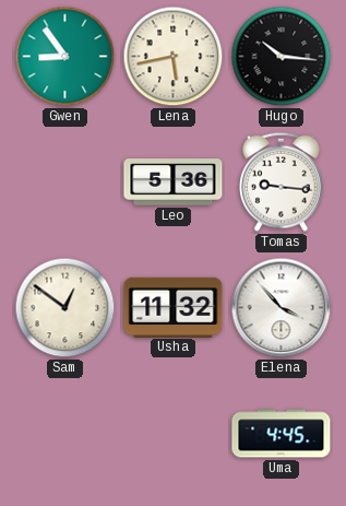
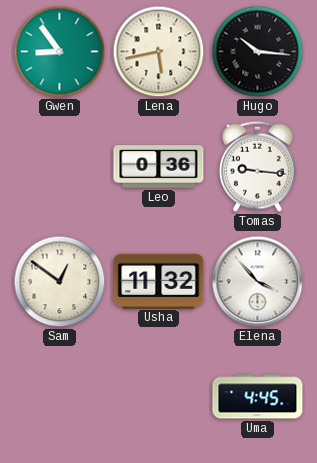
Leo: 5:36 -> 0:36
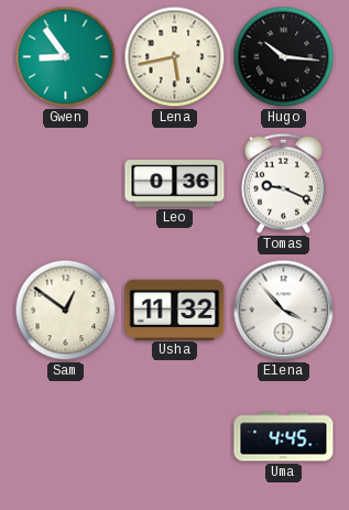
Tomas: 9:16 -> 9:19
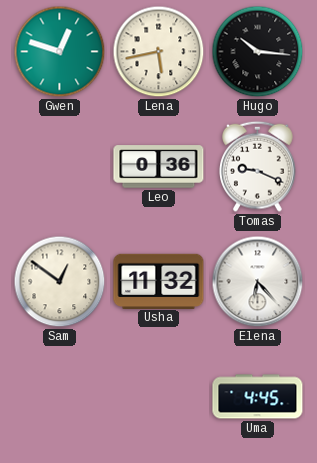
Gwen: 8:54 -> 12:48
Elena: 3:53 -> 6:23
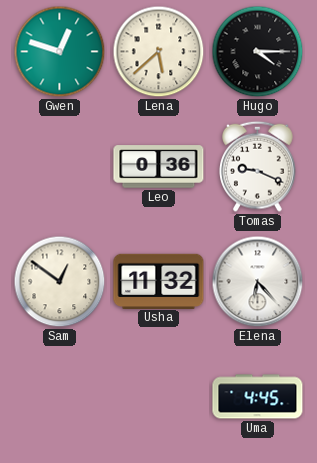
Lena: 5:43 -> 5:38
Hugo: 10:16 -> 4:15
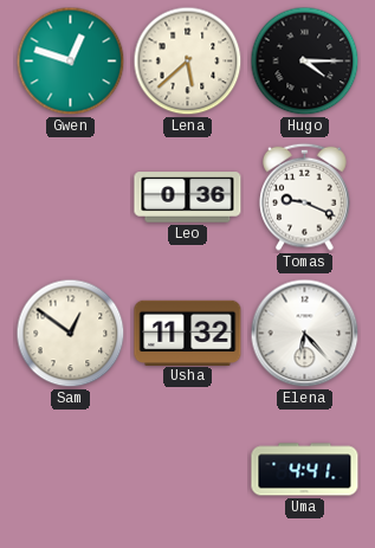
Uma: 4:45 -> 4:41
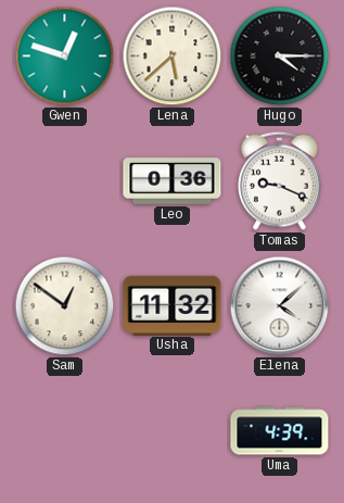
Elena: 6:23 -> 4:08
Uma: 4:41 -> 4:39
